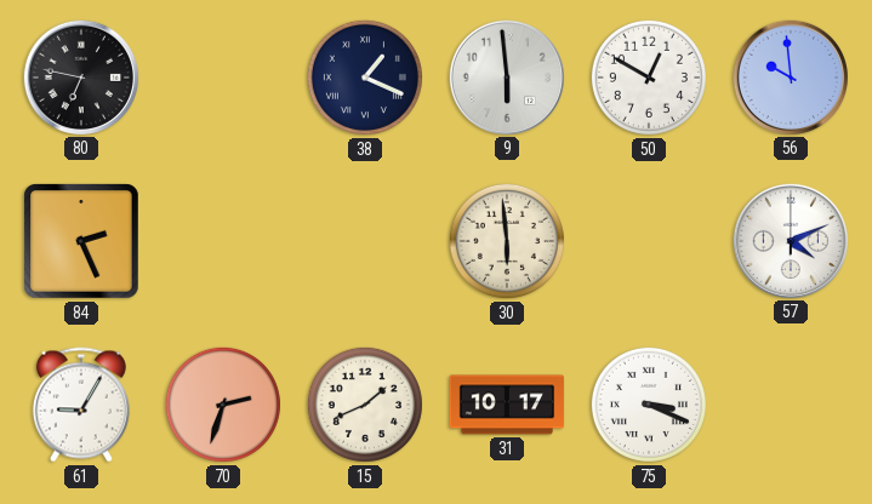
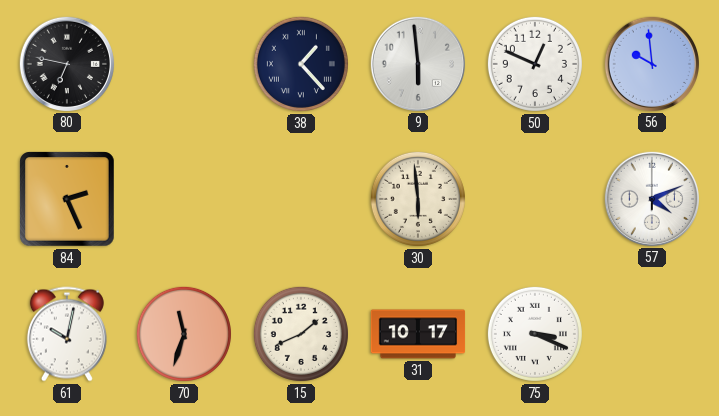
38: 1:19 -> 1:23
50: 12:50 -> 12:49
61: 9:05 -> 10:02
70: 2:33 -> 11:33
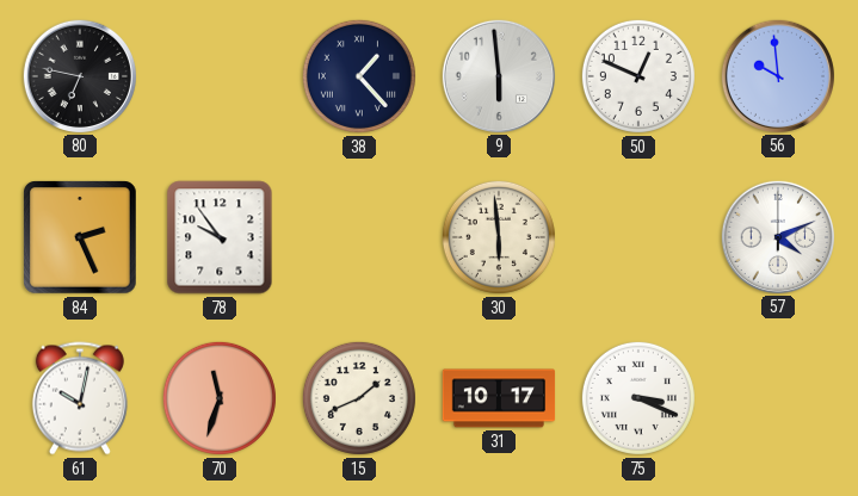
78: none -> 9:54
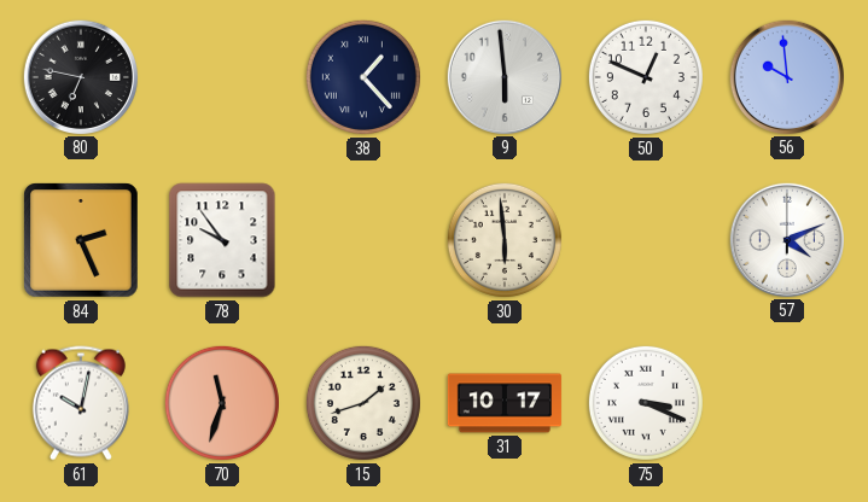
15: 1:41 -> 1:42
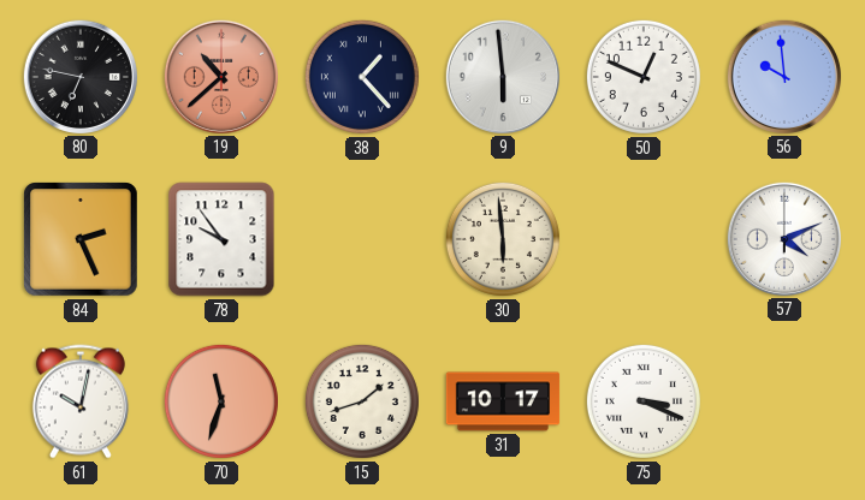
19: none -> 10:38
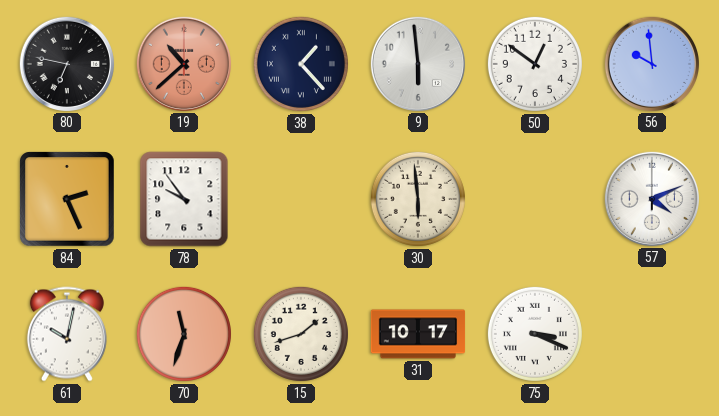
50: 12:49 -> 12:51
